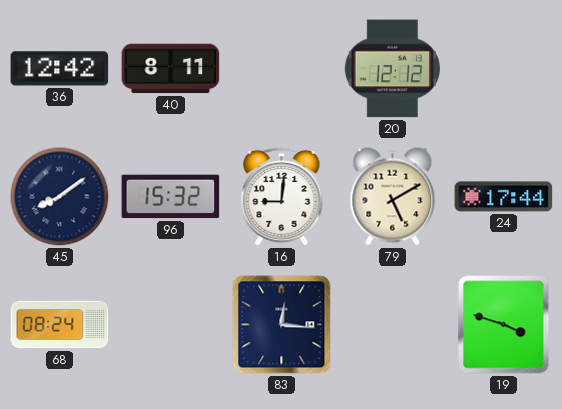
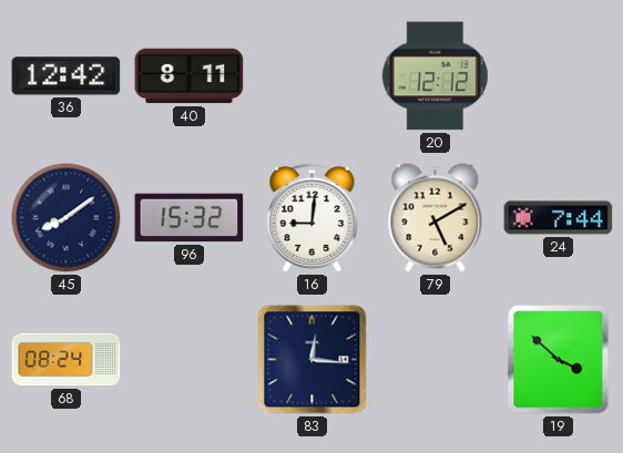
24: 17:44 -> 7:44
19: 3:48 -> 3:52
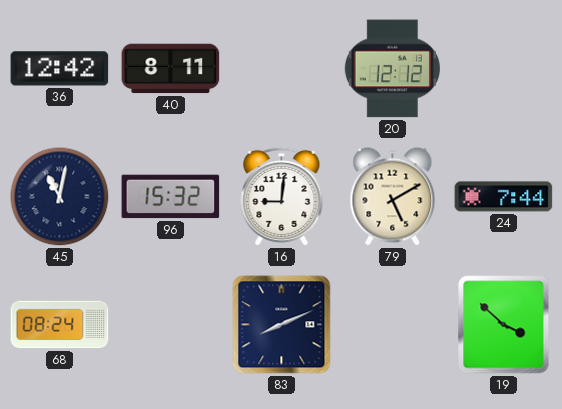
45: 8:09 -> 11:02
83: 12:16 -> 8:11
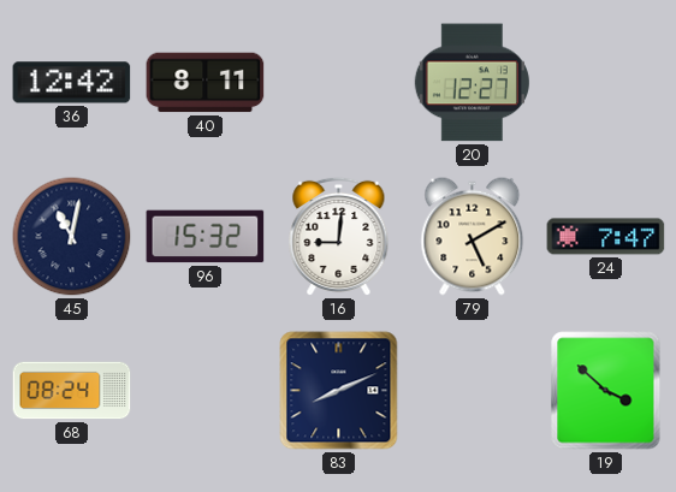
20: 12:12 -> 12:27
24: 7:44 -> 7:47
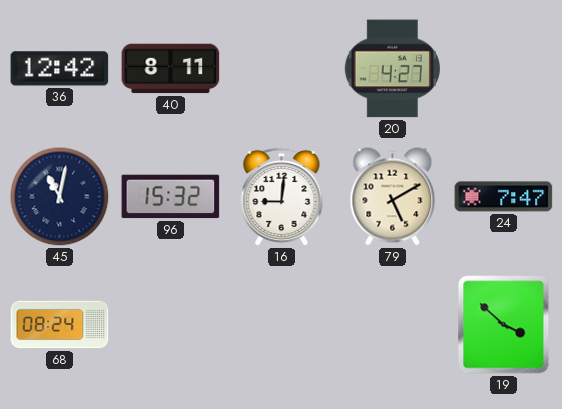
20: 12:27 -> 4:27
83: 8:11 -> none
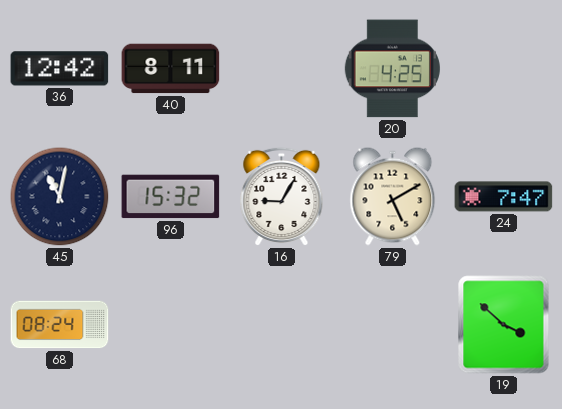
20: 4:27 -> 4:25
16: 9:01 -> 9:05
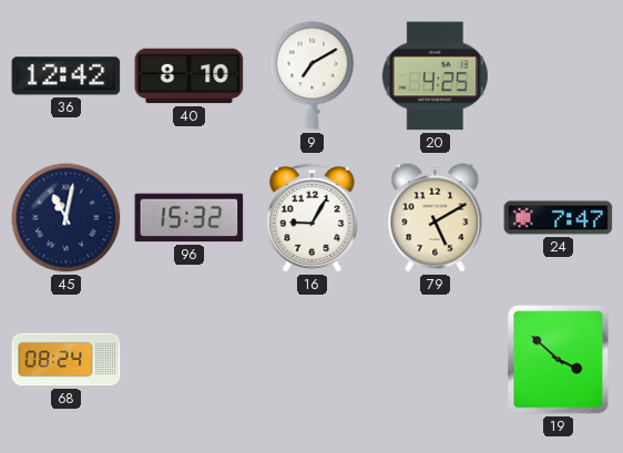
40: 8:11 -> 8:10
9: none -> 7:10
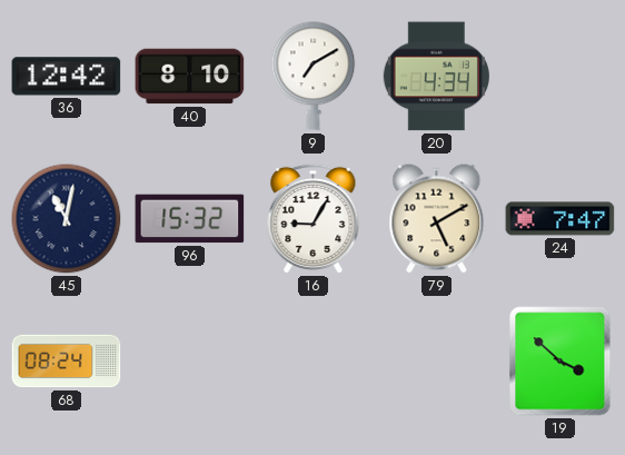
20: 4:25 -> 4:34
